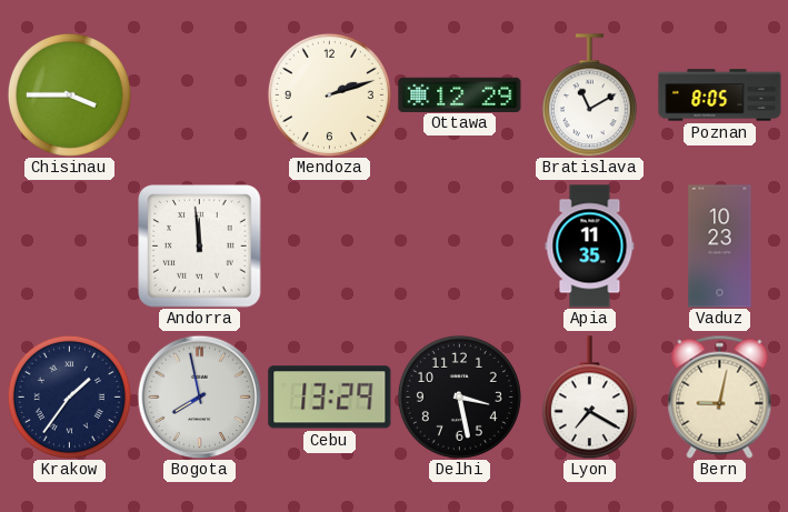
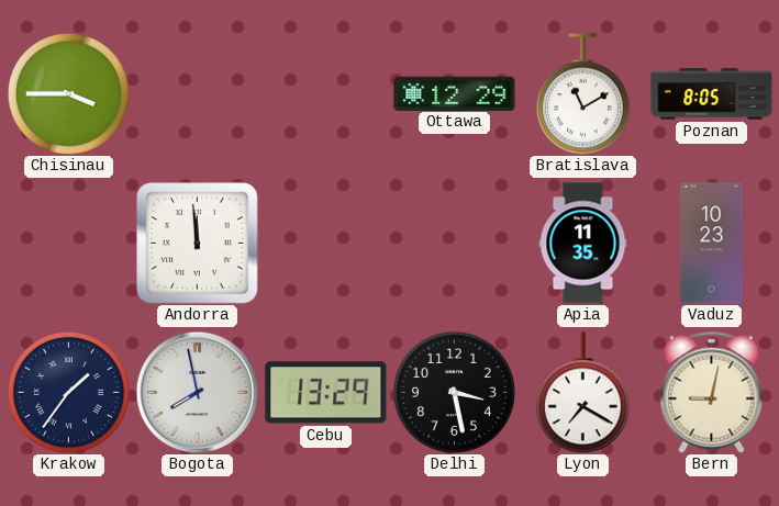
Mendoza: 2:12 -> none
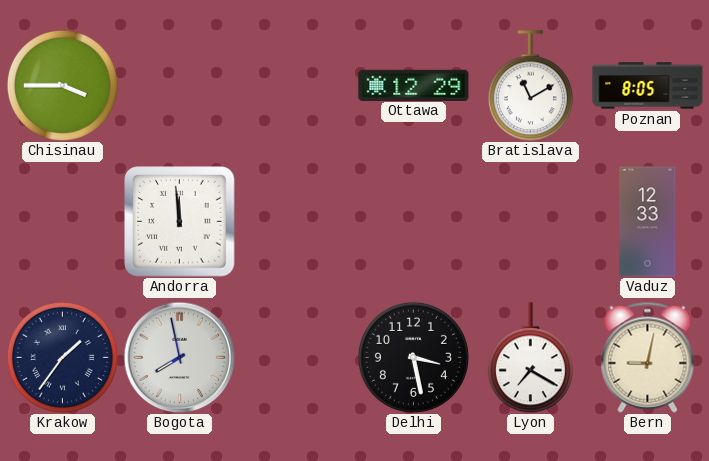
Apia: 11:35 -> none
Vaduz: 10:23 -> 12:33
Cebu: 13:29 -> none
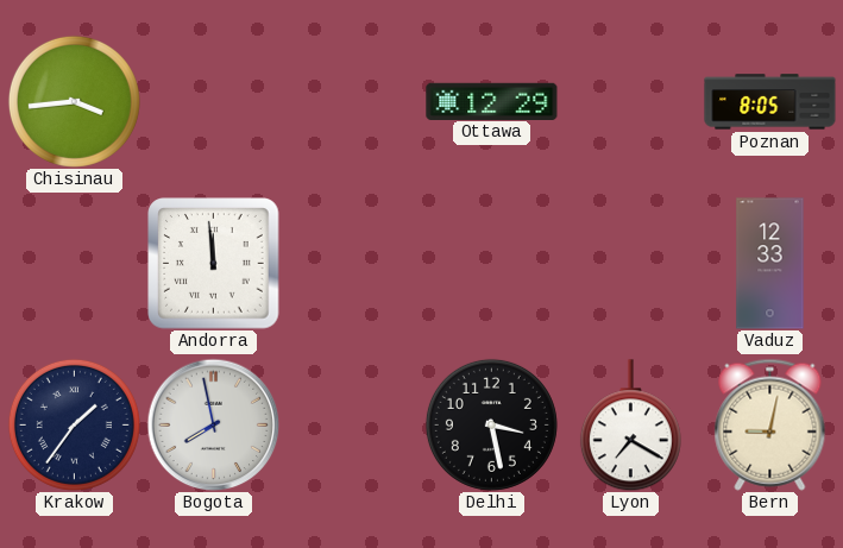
Chisinau: 3:45 -> 3:44
Bratislava: 11:10 -> none
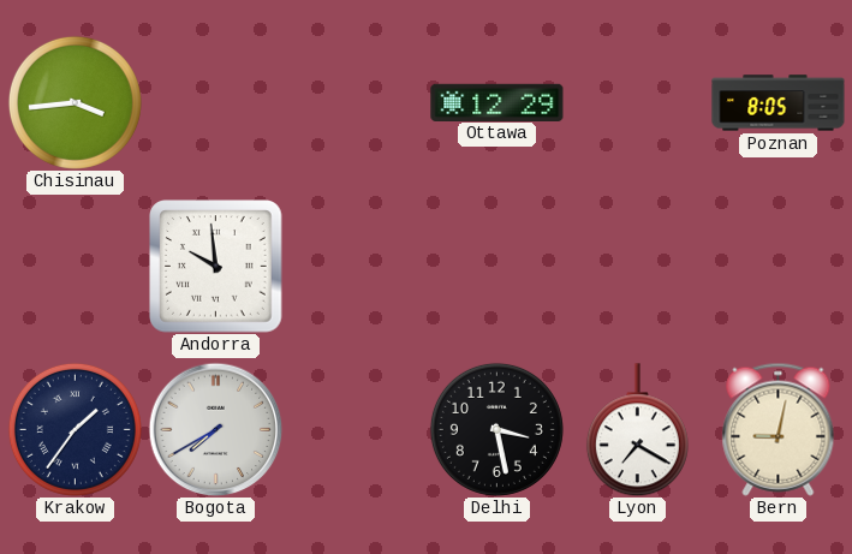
Andorra: 11:59 -> 9:59
Vaduz: 12:33 -> none
Bogota: 7:58 -> 7:40
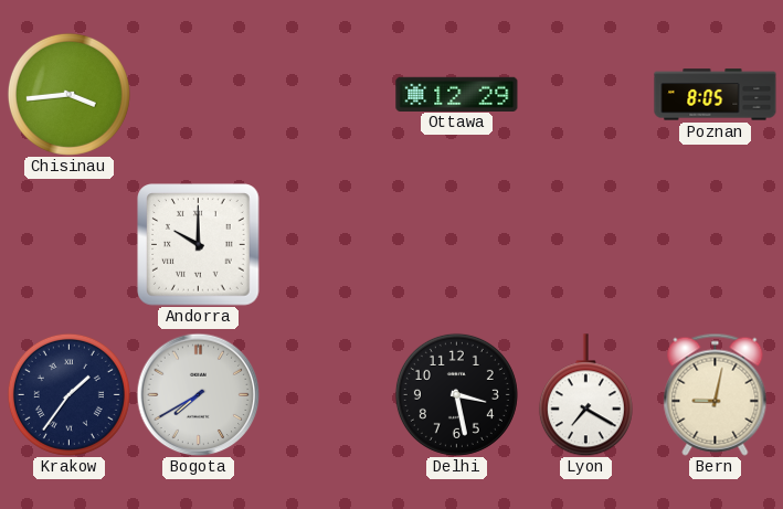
Andorra: 9:59 -> 10:00
